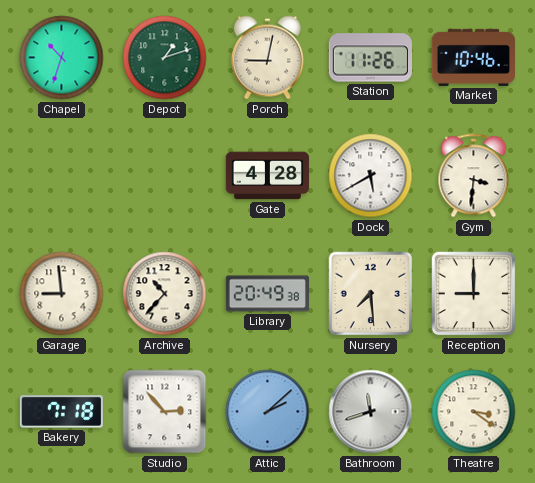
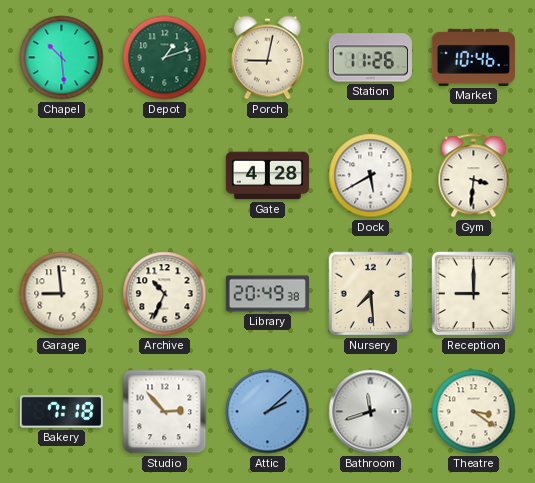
Chapel: 10:33 -> 10:29
Archive: 10:37 -> 10:34
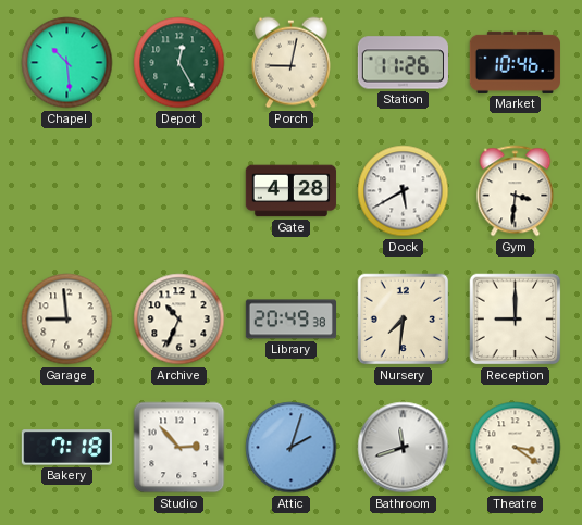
Depot: 1:12 -> 12:25
Nursery: 7:29 -> 7:31
Attic: 2:08 -> 2:03
